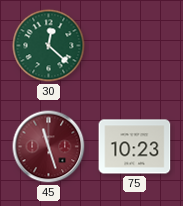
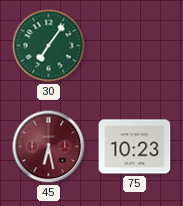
30: 12:22 -> 7:06
45: 11:27 -> 6:28
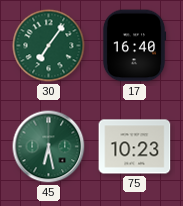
17: none -> 16:40
45 dial: burgundy -> green
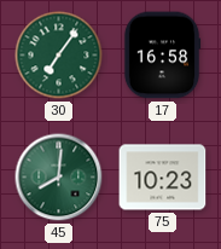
17: 16:40 -> 16:58
45: 6:28 -> 8:01
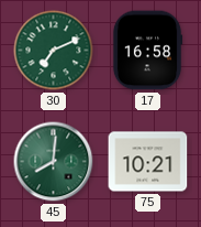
30: 7:06 -> 7:11
75: 10:23 -> 10:21
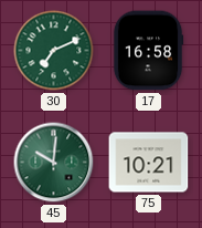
45: 8:01 -> 10:01
